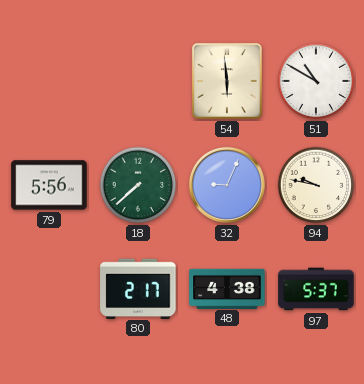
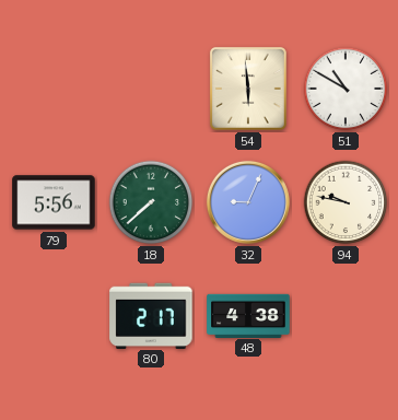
97: 5:37 -> none
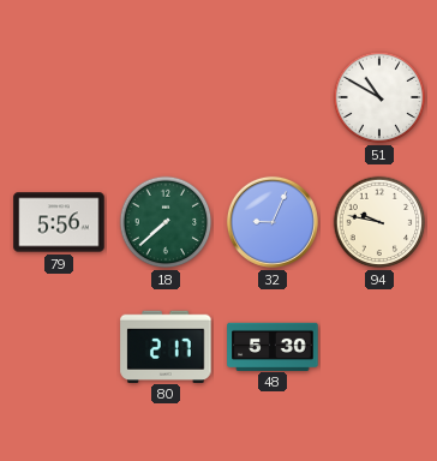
54: 5:59 -> none
48: 4:38 -> 5:30
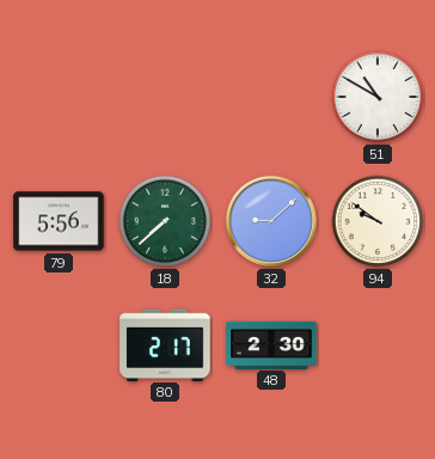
32: 9:04 -> 9:08
94: 9:47 -> 9:51
48: 5:30 -> 2:30
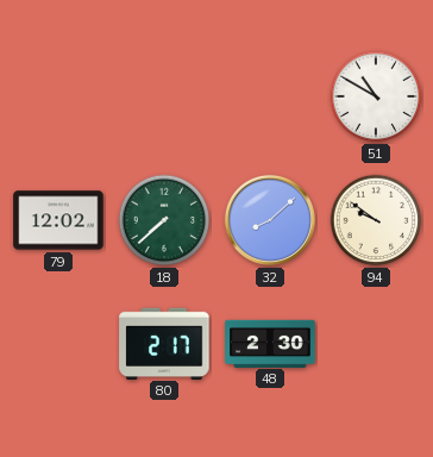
79: 5:56 -> 12:02
32: 9:08 -> 8:08
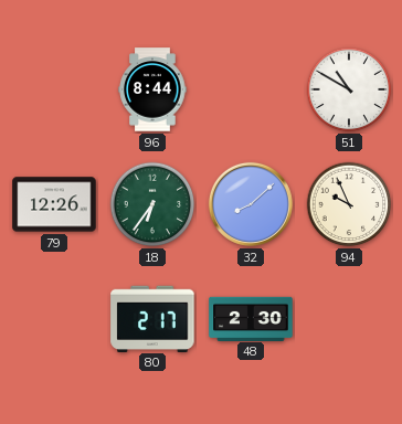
96: none -> 8:44
79: 12:02 -> 12:26
18: 7:38 -> 6:36
94: 9:51 -> 9:56
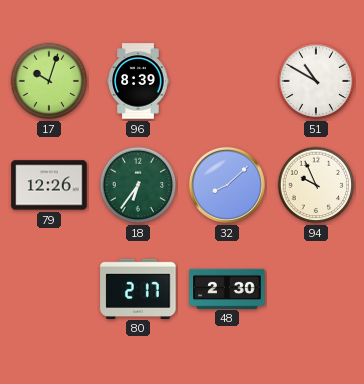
17: none -> 10:03
96: 8:44 -> 8:39
